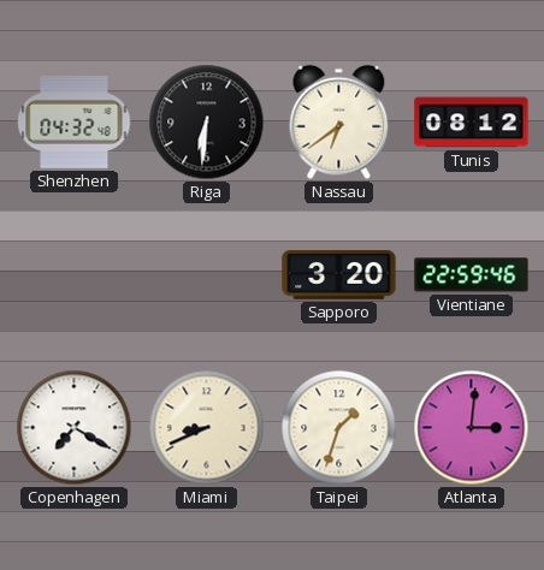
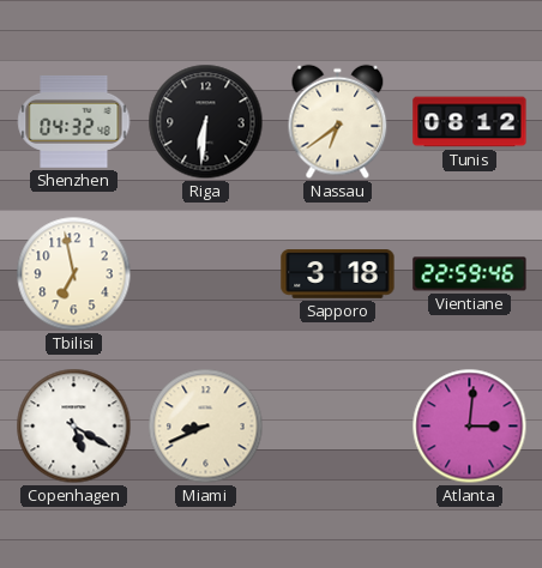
Tbilisi: none -> 6:58
Sapporo: 3:20 -> 3:18
Copenhagen: 7:20 -> 5:20
Taipei: 1:33 -> none
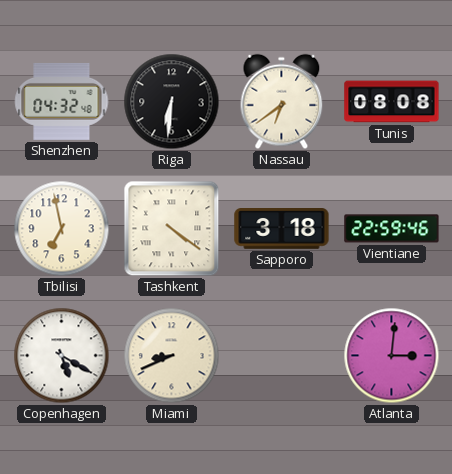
Tunis: 08:12 -> 08:08
Tashkent: none -> 4:21
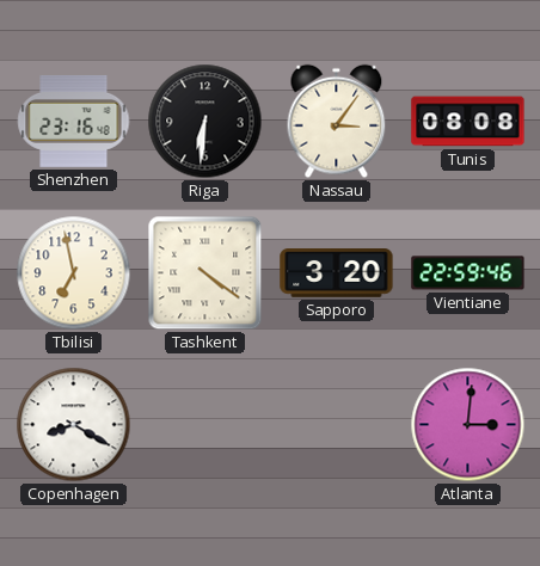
Shenzhen: 04:32 -> 23:16
Nassau: 6:39 -> 3:06
Sapporo: 3:18 -> 3:20
Copenhagen: 5:20 -> 8:20
Miami: 8:41 -> none
